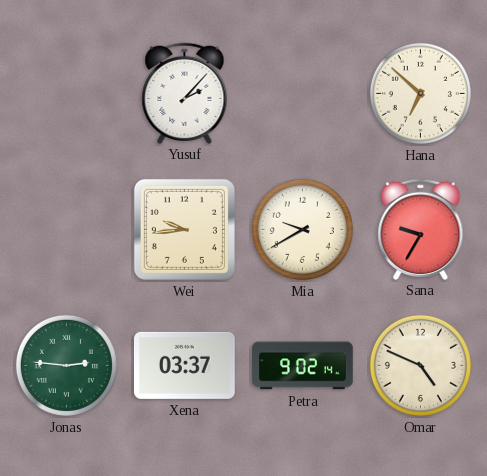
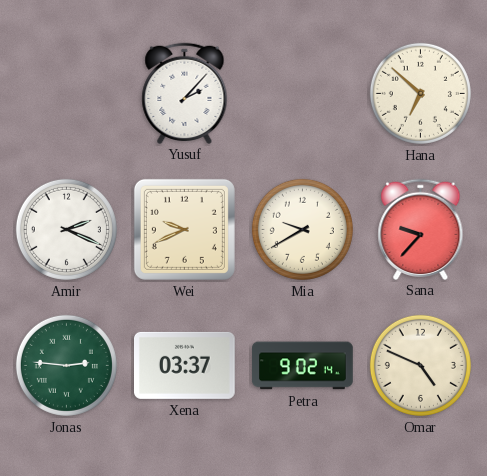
Amir: none -> 2:19
Wei: 9:44 -> 9:41
Sana: 9:35 -> 9:37
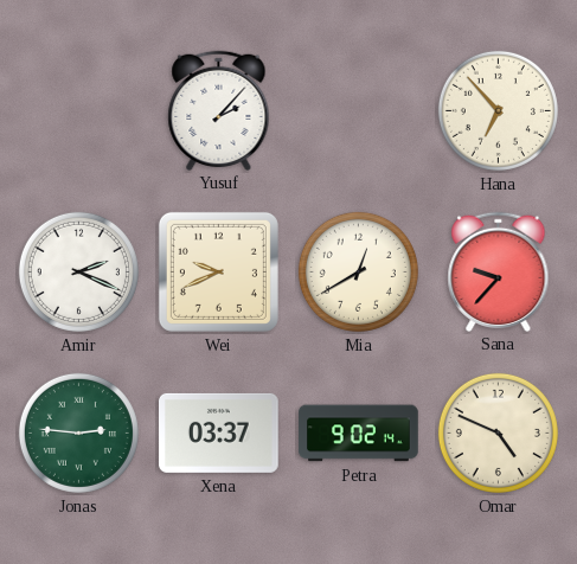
Hana: 6:52 -> 6:53
Mia: 9:40 -> 12:40
